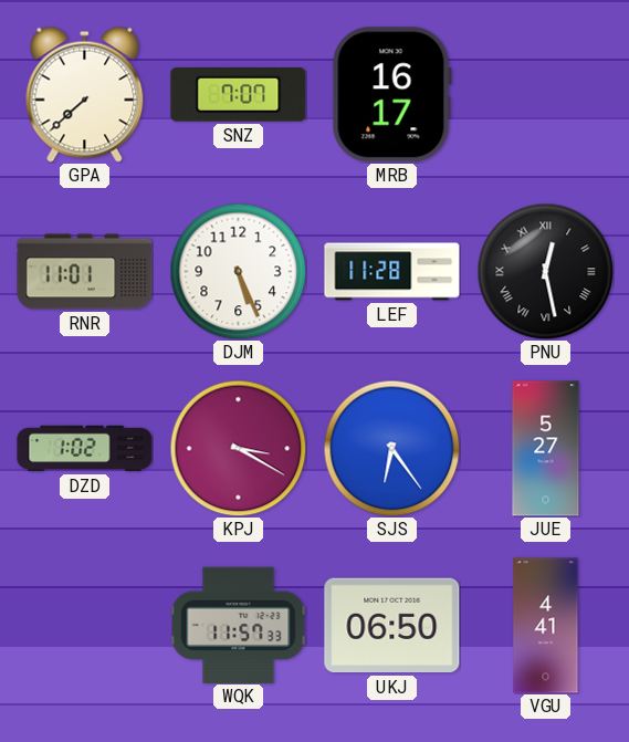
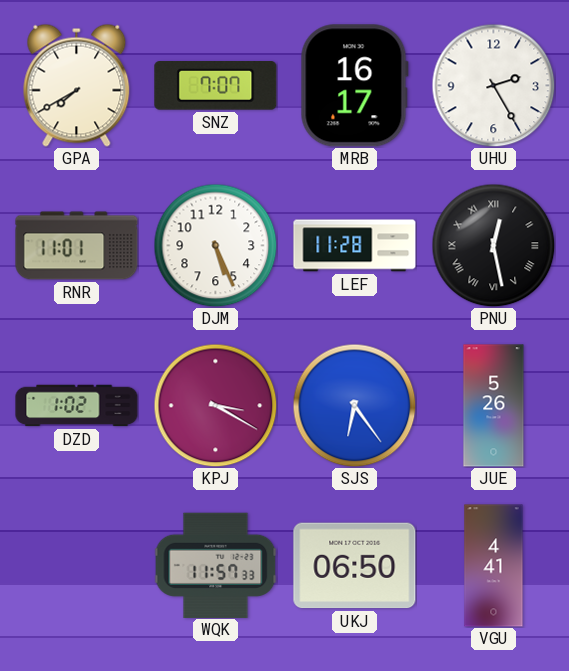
GPA: 7:38 -> 7:40
UHU: none -> 2:25
JUE: 5:27 -> 5:26
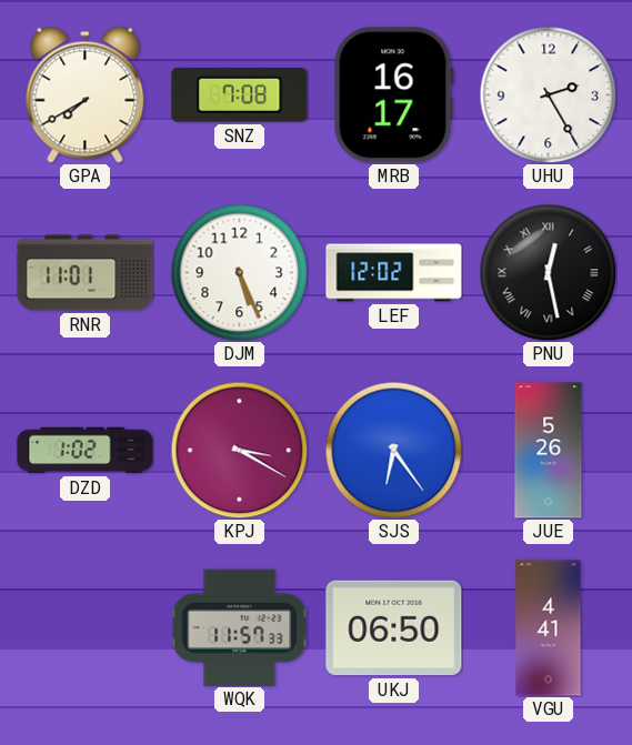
SNZ: 7:07 -> 7:08
LEF: 11:28 -> 12:02
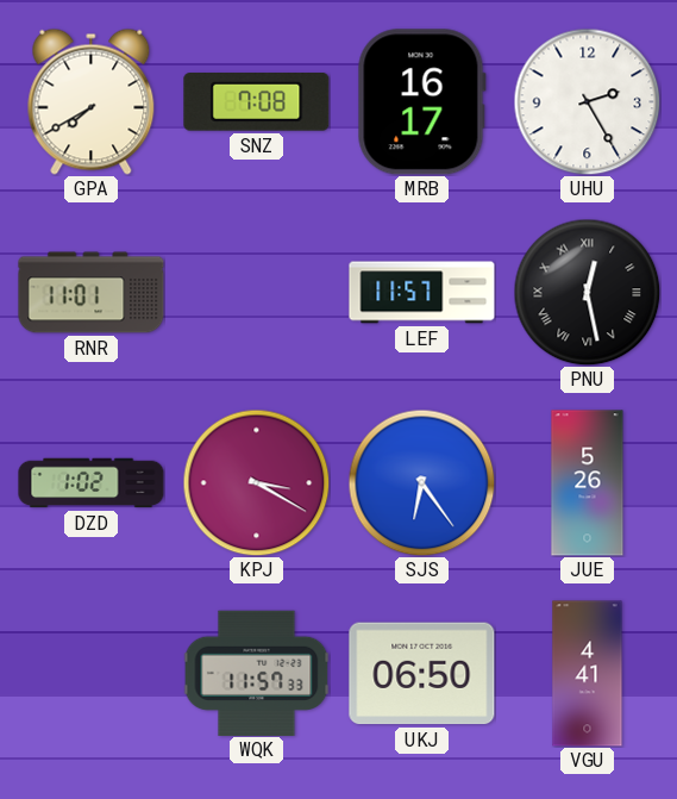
DJM: 5:26 -> none
LEF: 12:02 -> 11:57
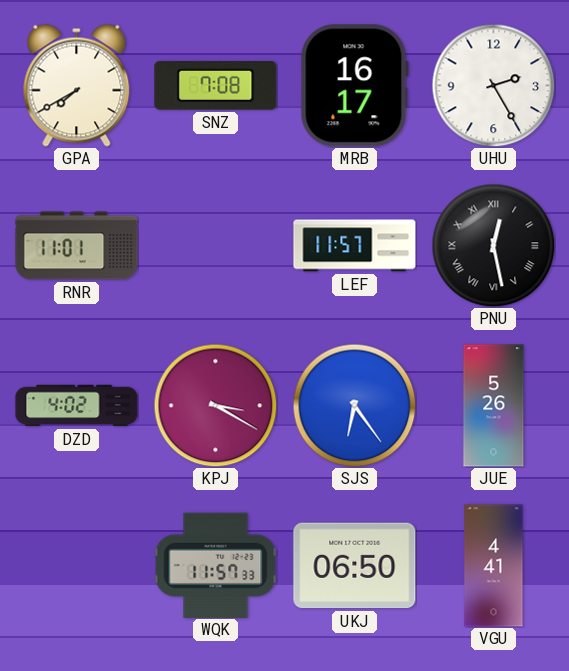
DZD: 1:02 -> 4:02
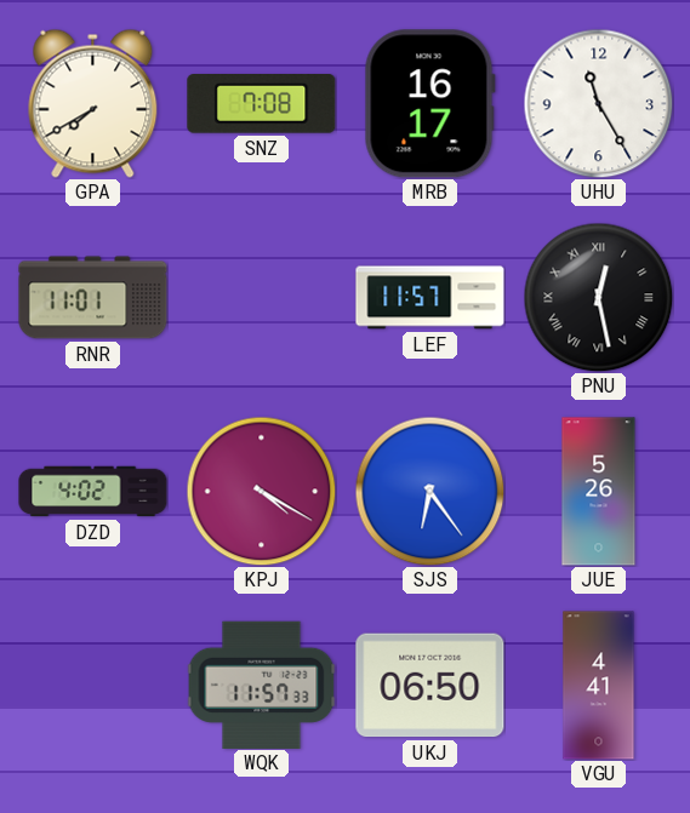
UHU: 2:25 -> 11:25
KPJ: 3:20 -> 4:20
